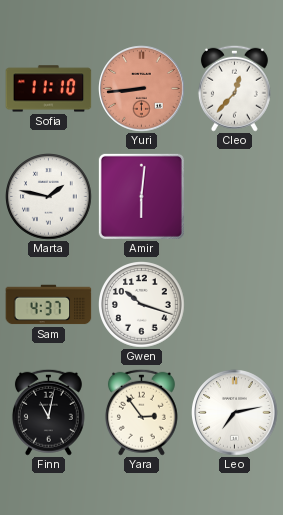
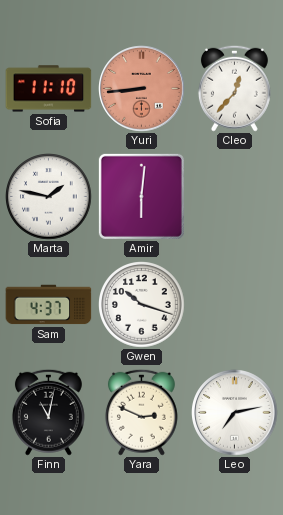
Yara: 2:54 -> 2:49
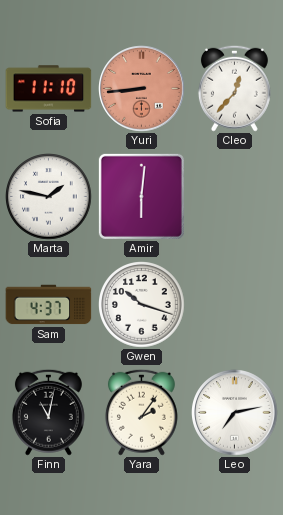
Yara: 2:49 -> 2:06
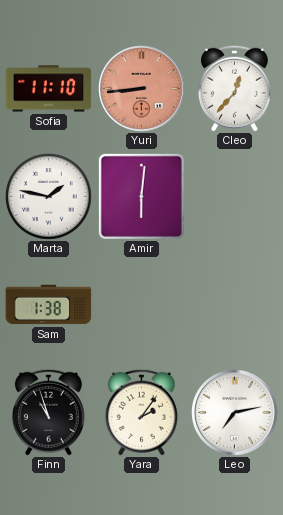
Sam: 4:37 -> 1:38
Gwen: 10:18 -> none
Finn: 11:02 -> 10:57
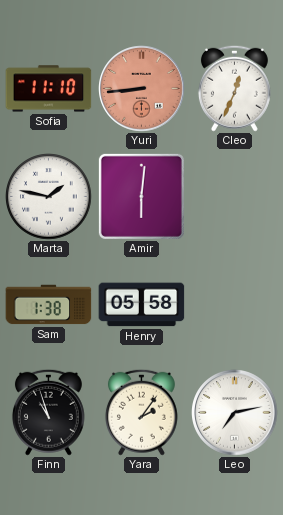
Cleo: 12:37 -> 12:34
Henry: none -> 05:58
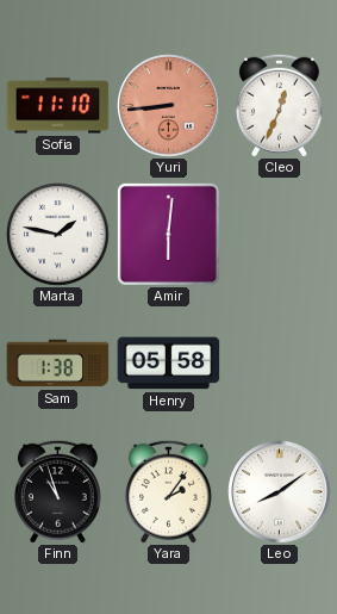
Leo: 7:13 -> 8:09
